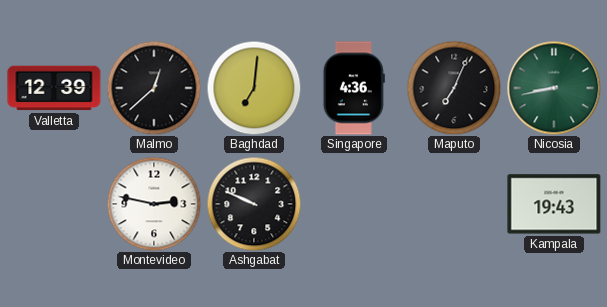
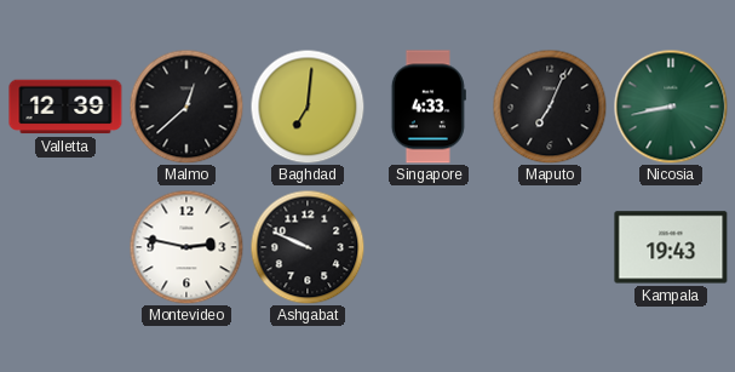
Singapore: 4:36 -> 4:33
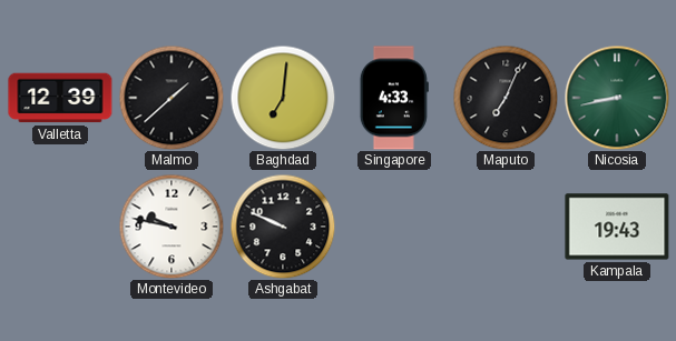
Malmo: 12:38 -> 1:38
Montevideo: 2:47 -> 9:47
